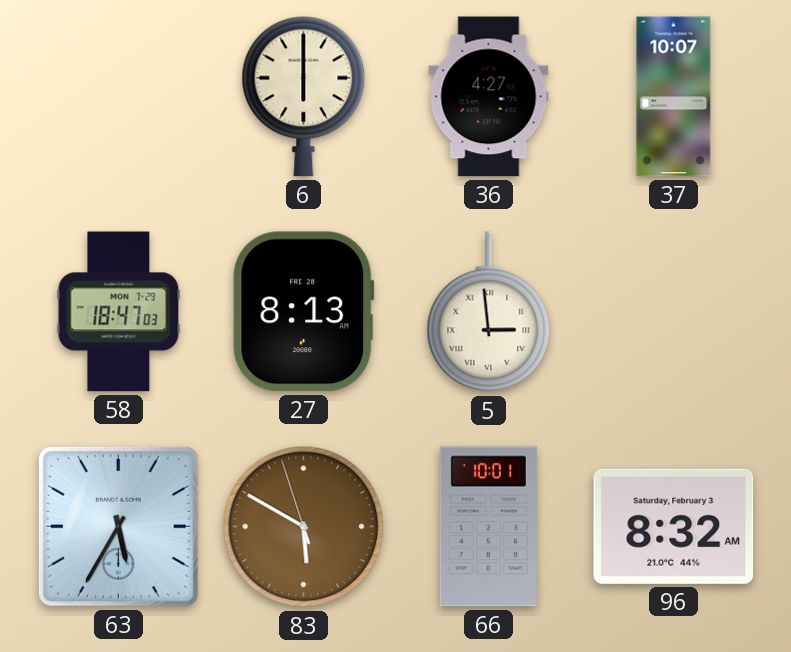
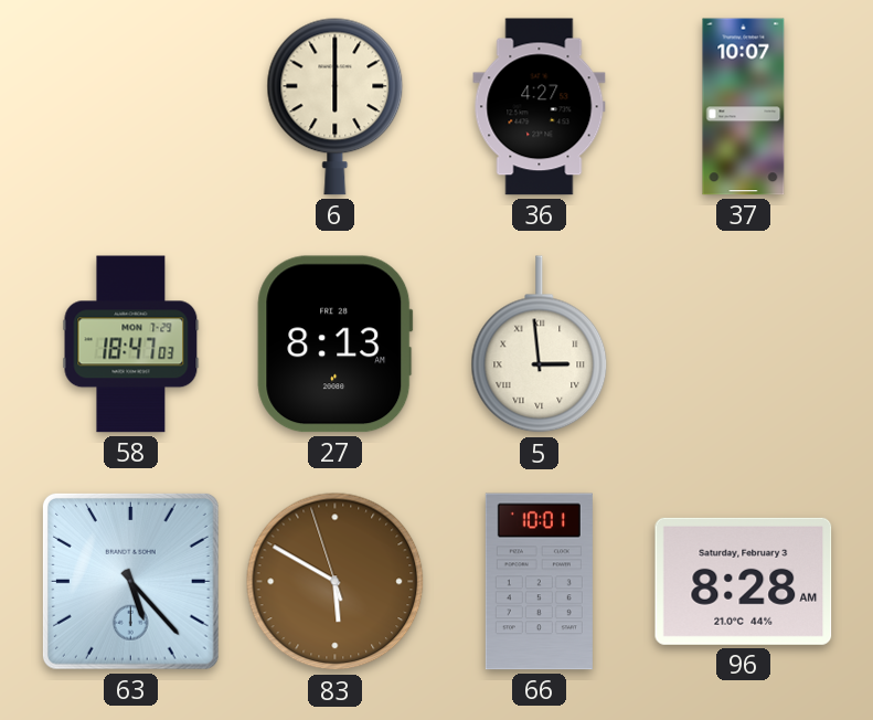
63: 5:35 -> 5:23
96: 8:32 -> 8:28
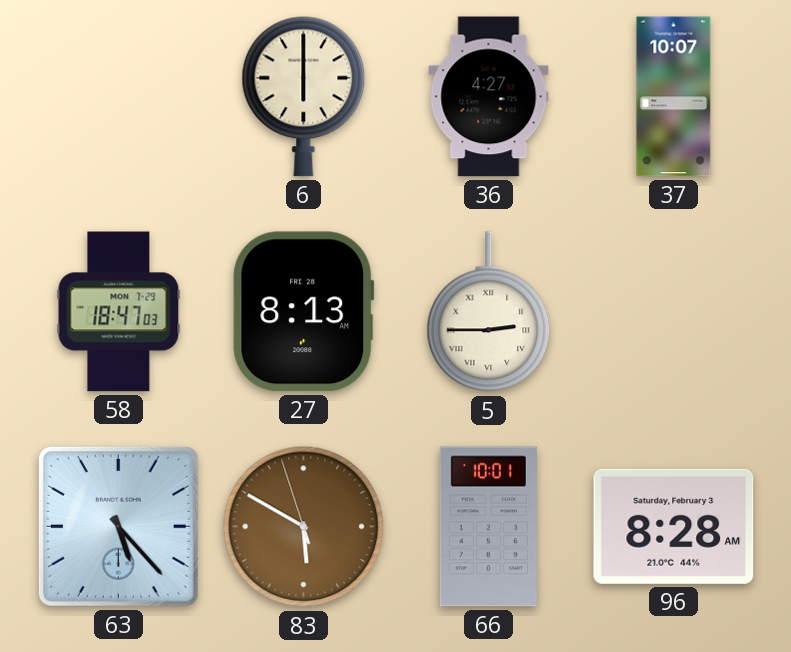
5: 2:59 -> 2:45
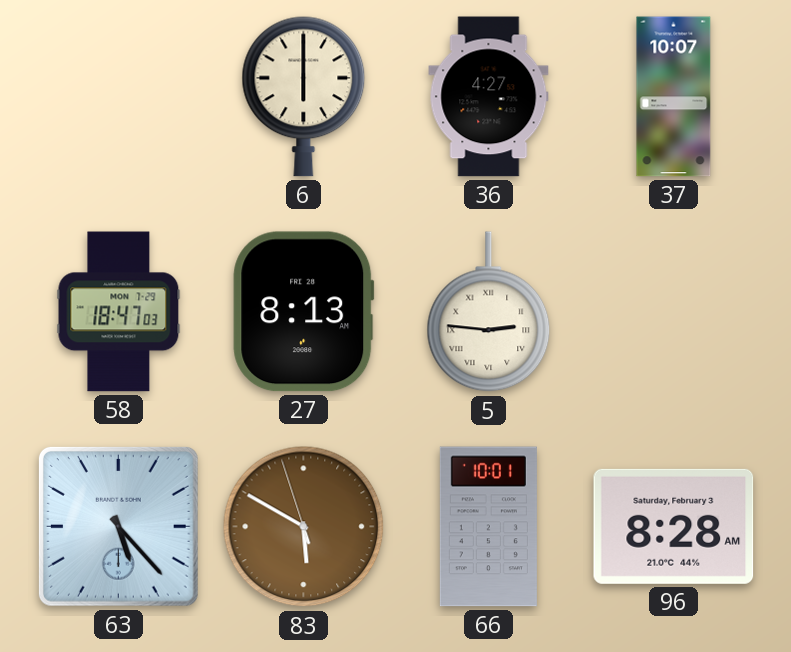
5: 2:45 -> 2:46
